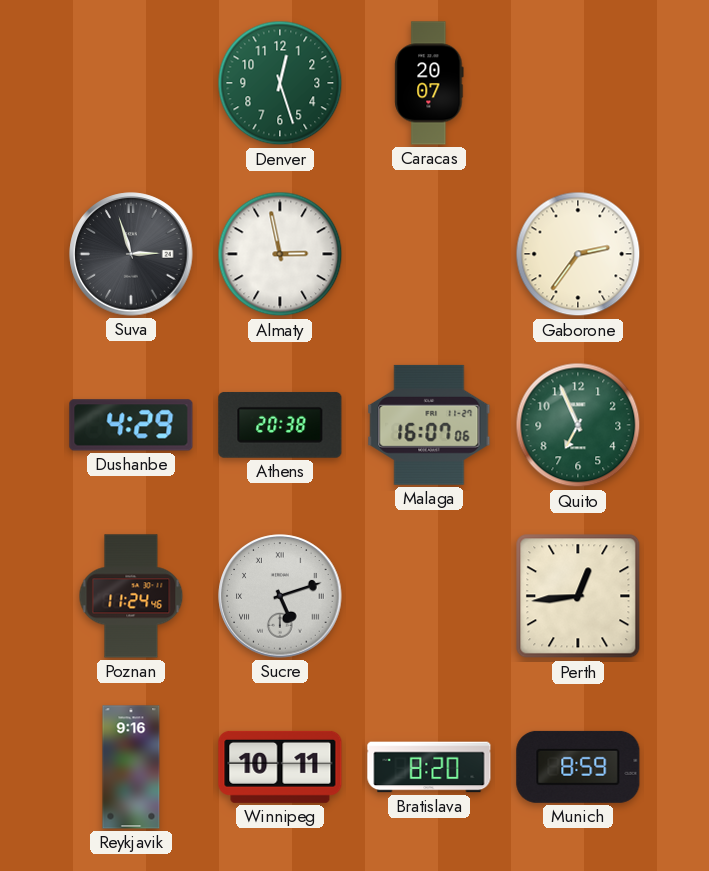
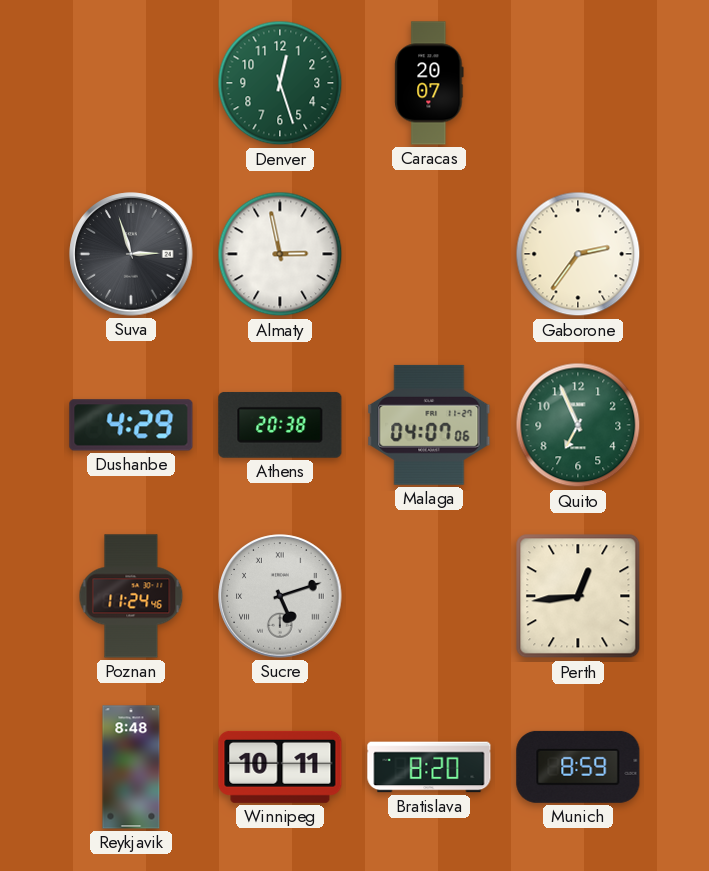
Malaga: 16:07 -> 04:07
Reykjavik: 9:16 -> 8:48
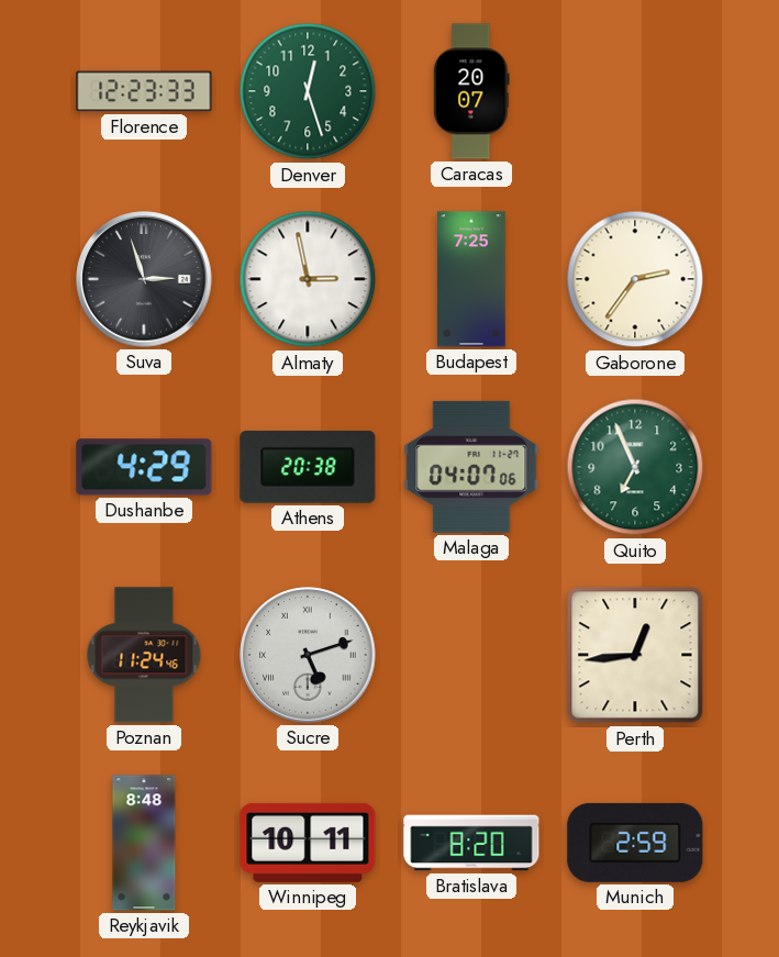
Florence: none -> 12:23
Budapest: none -> 7:25
Munich: 8:59 -> 2:59
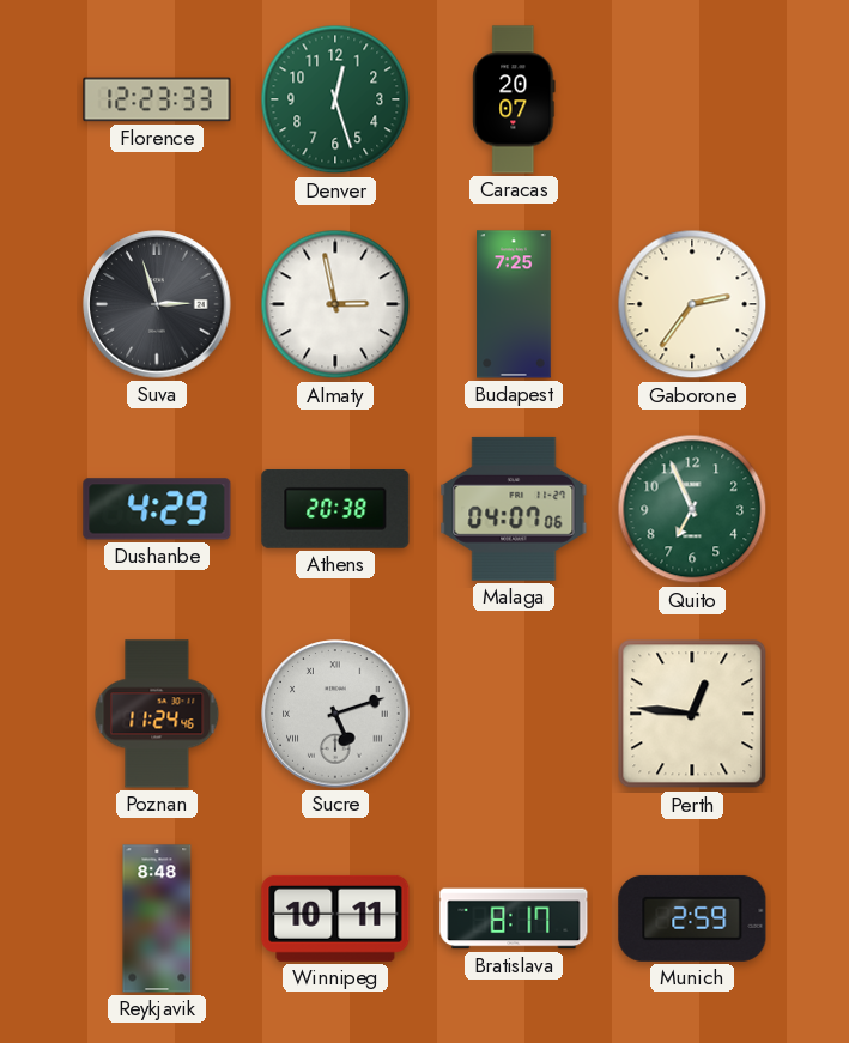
Perth: 12:44 -> 12:46
Bratislava: 8:20 -> 8:17
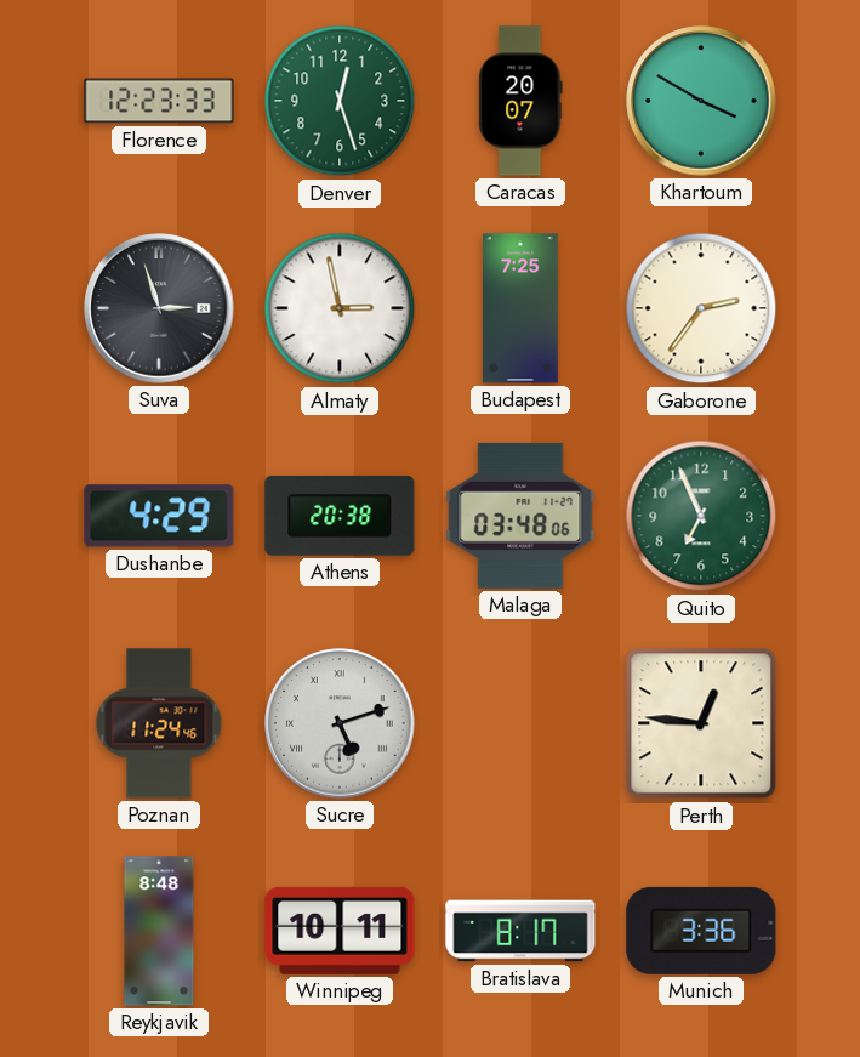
Khartoum: none -> 3:50
Malaga: 04:07 -> 03:48
Munich: 2:59 -> 3:36
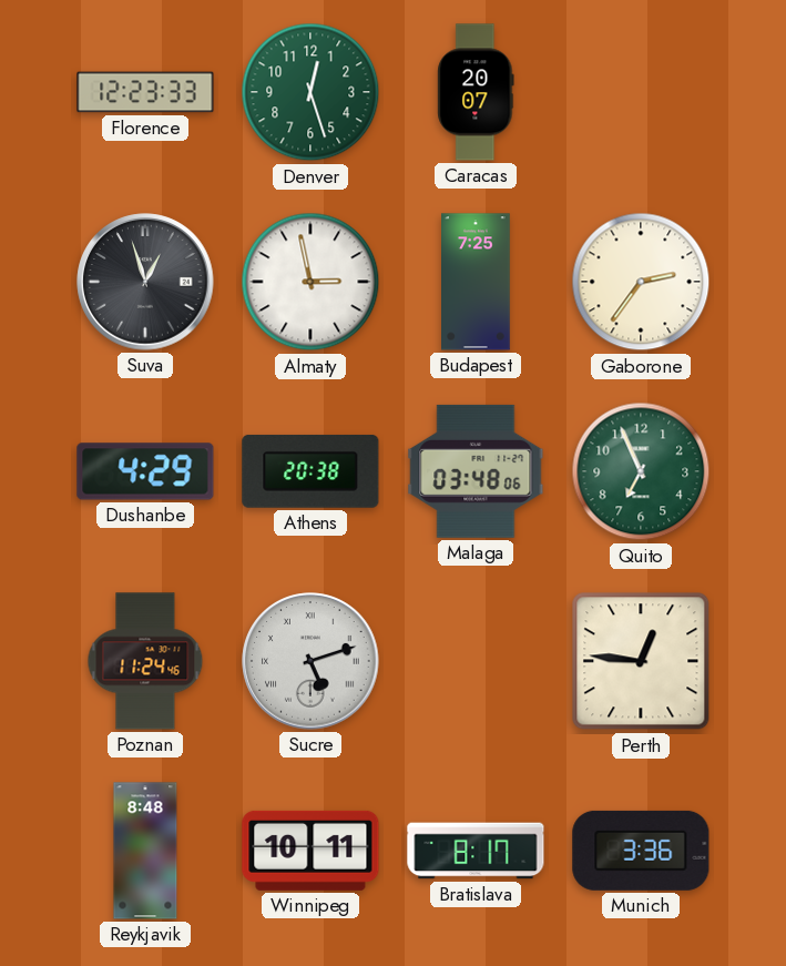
Khartoum: 3:50 -> none
Suva: 2:57 -> 12:57
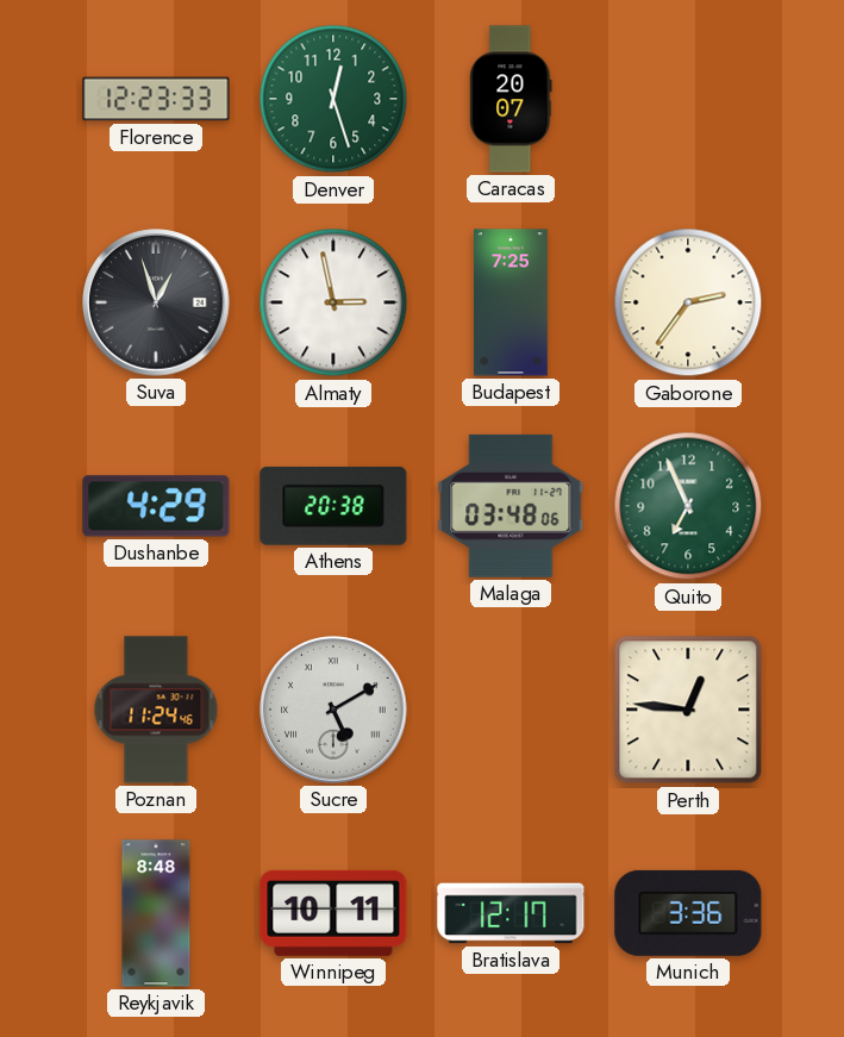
Sucre: 5:12 -> 5:10
Bratislava: 8:17 -> 12:17
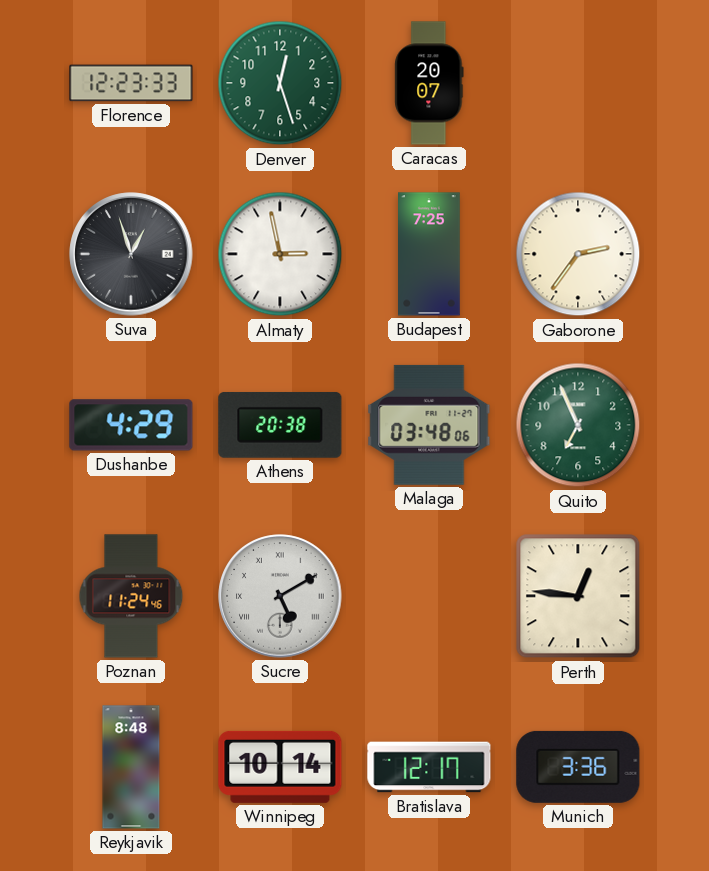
Winnipeg: 10:11 -> 10:14
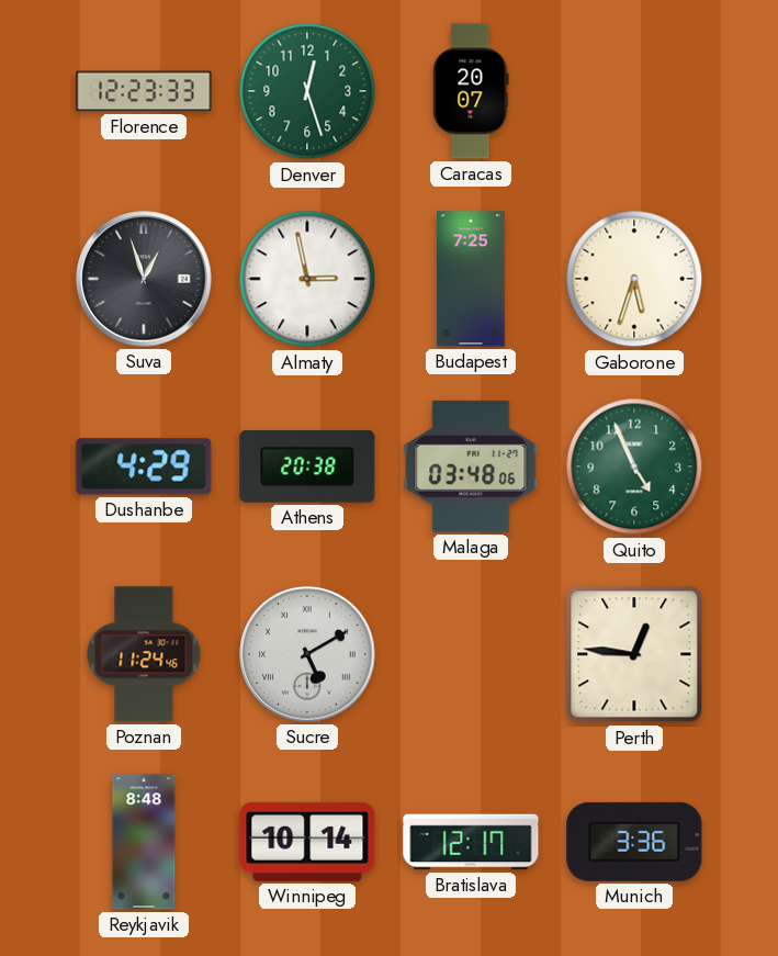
Gaborone: 2:36 -> 5:33
Quito: 6:56 -> 4:56
